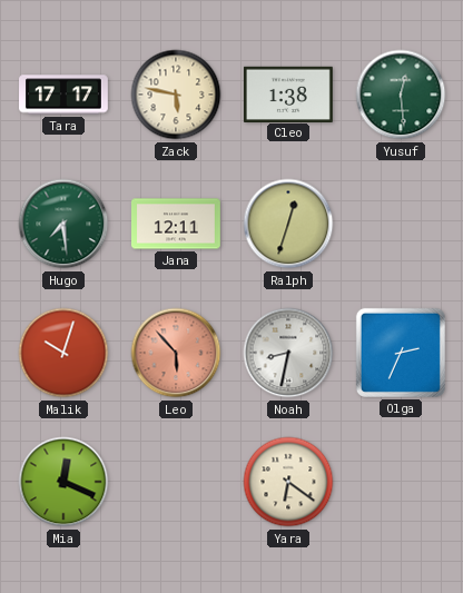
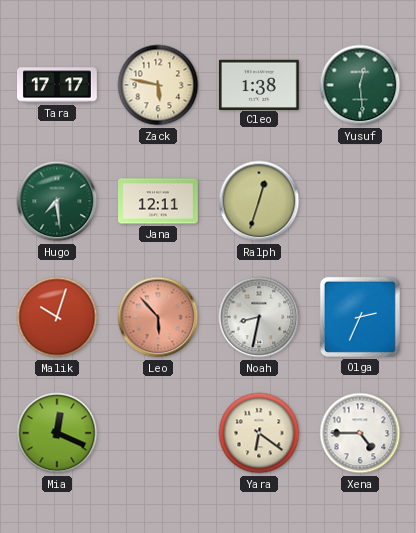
Xena: none -> 4:45
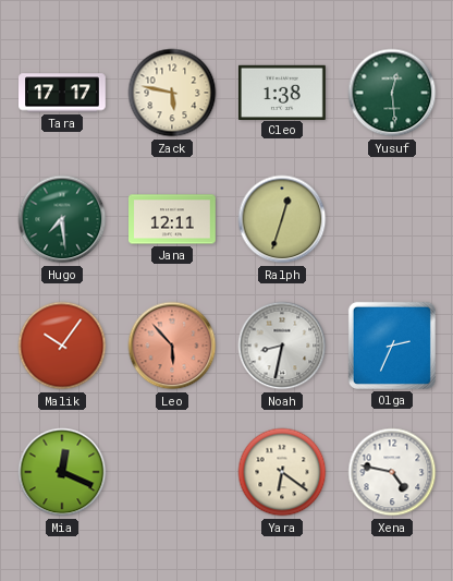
Malik: 10:03 -> 10:06
Xena: 4:45 -> 4:47
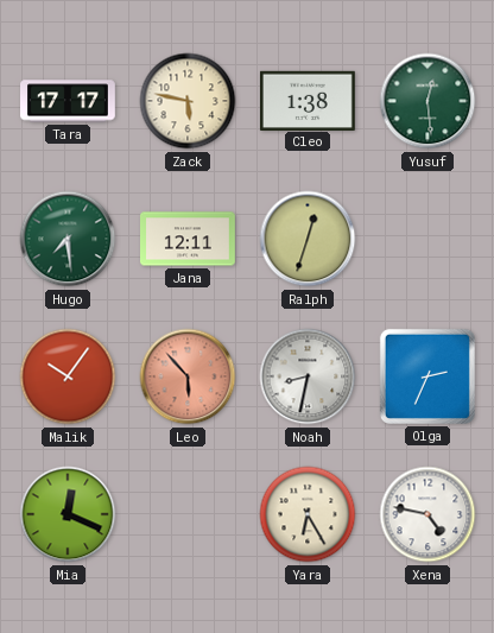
Yara: 6:21 -> 6:25
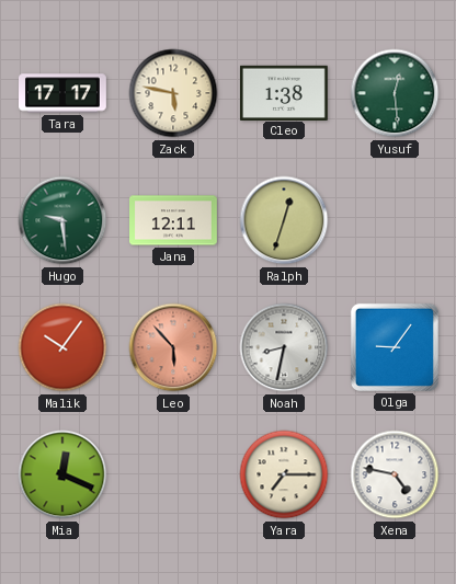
Hugo: 7:29 -> 9:29
Olga: 2:34 -> 9:06
Yara: 6:25 -> 7:15
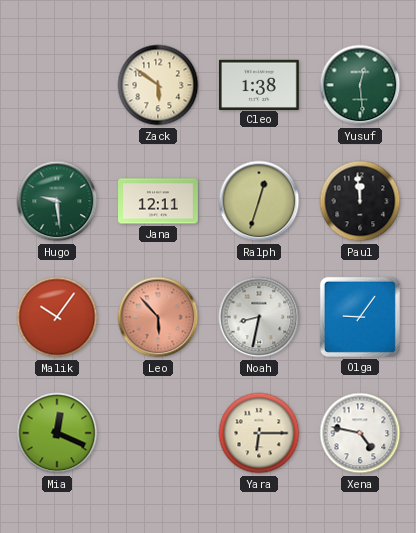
Tara: 17:17 -> none
Zack: 5:47 -> 5:51
Paul: none -> 11:59
Yara: 7:15 -> 6:15
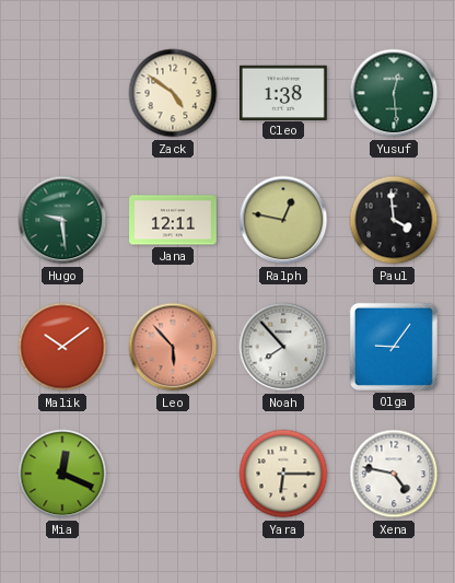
Zack: 5:51 -> 4:51
Ralph: 12:33 -> 12:47
Paul: 11:59 -> 3:59
Malik: 10:06 -> 10:09
Noah: 8:32 -> 7:53
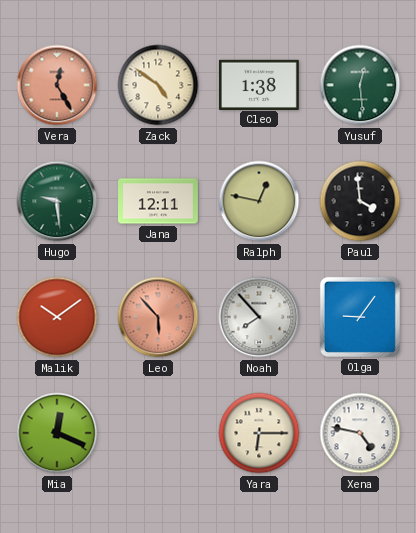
Vera: none -> 12:25
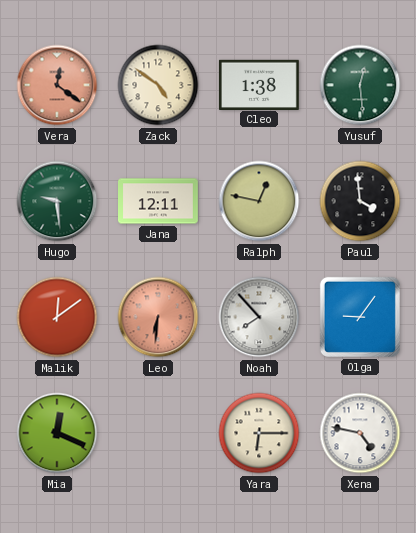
Vera: 12:25 -> 12:21
Malik: 10:09 -> 12:09
Leo: 5:53 -> 6:31
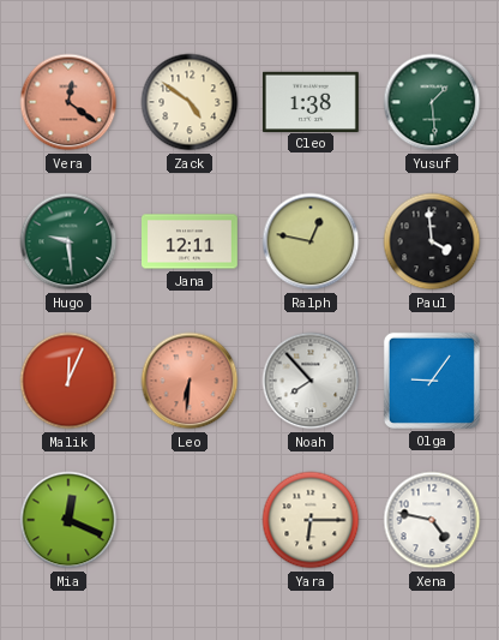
Yusuf: 12:29 -> 1:29
Malik: 12:09 -> 12:04
